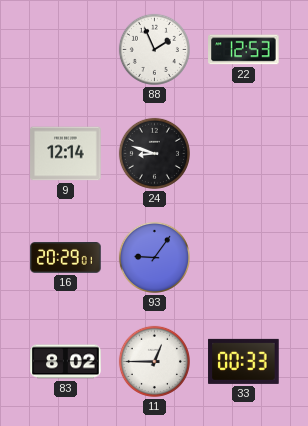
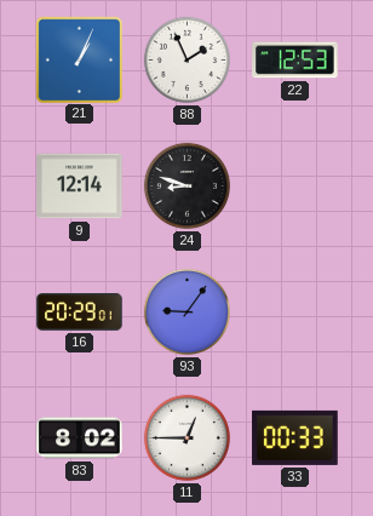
21: none -> 1:04
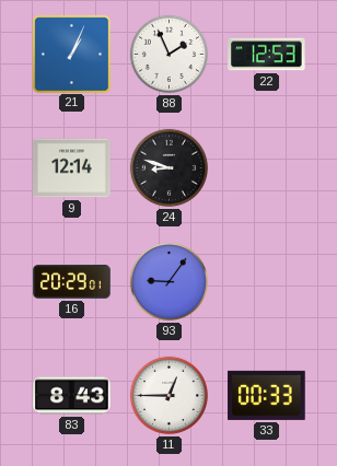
83: 8:02 -> 8:43
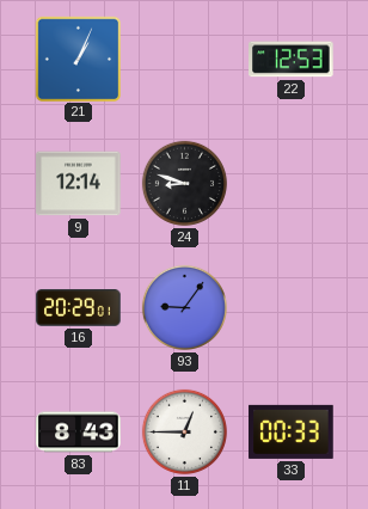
88: 1:56 -> none
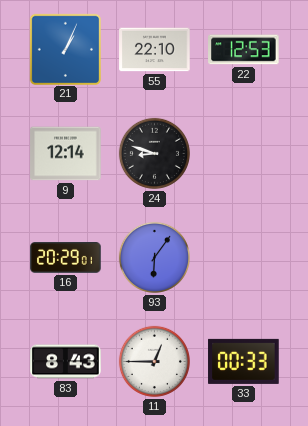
55: none -> 22:10
93: 9:06 -> 6:06
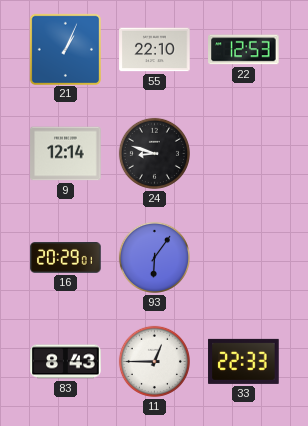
33: 00:33 -> 22:33
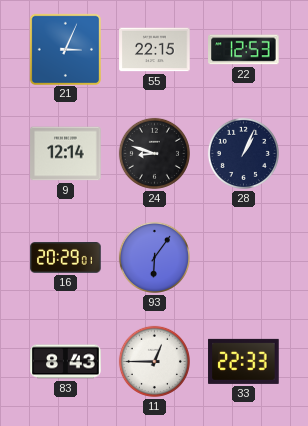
21: 1:04 -> 3:04
55: 22:10 -> 22:15
28: none -> 1:04
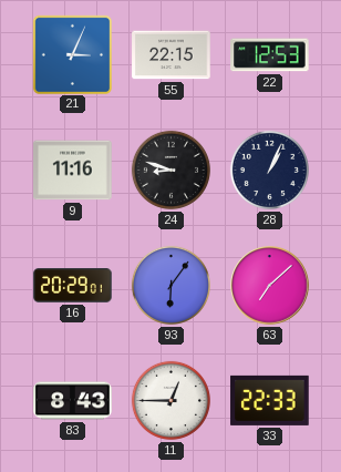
9: 12:14 -> 11:16
63: none -> 7:08
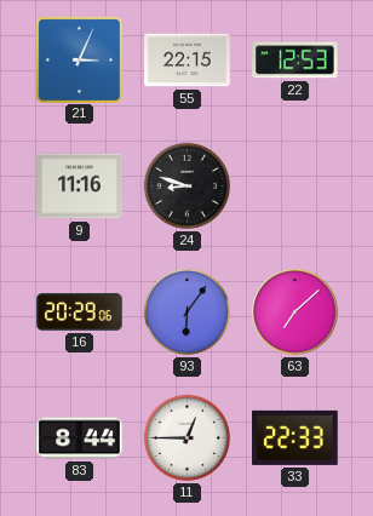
28: 1:04 -> none
16: 20:29:01 -> 20:29:06
83: 8:43 -> 8:44
